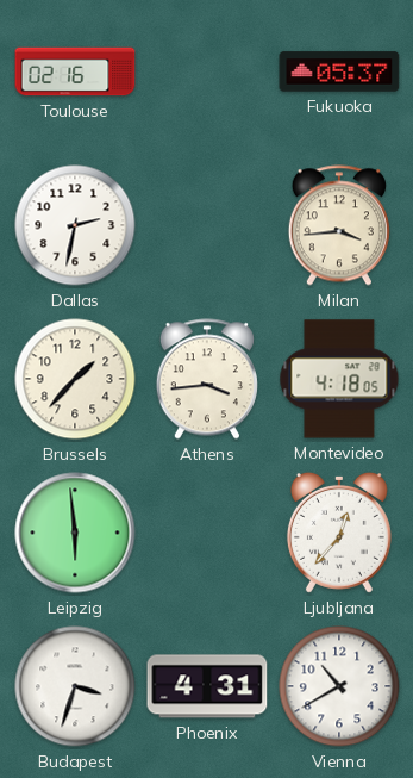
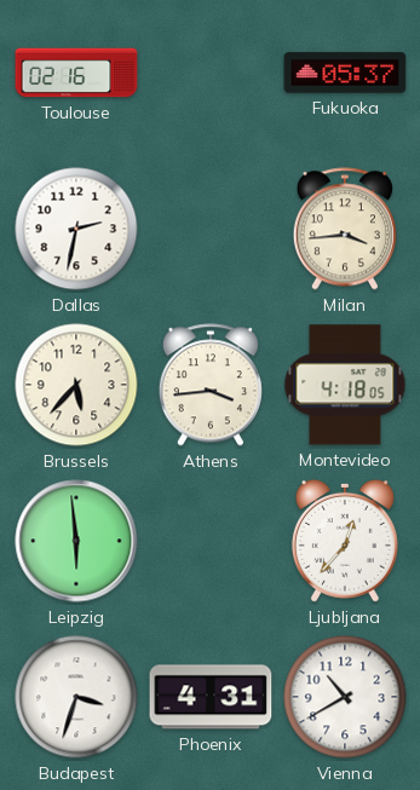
Brussels: 1:37 -> 5:37
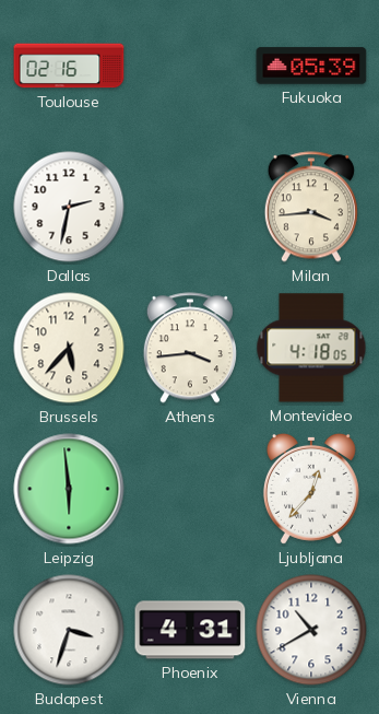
Fukuoka: 05:37 -> 05:39
